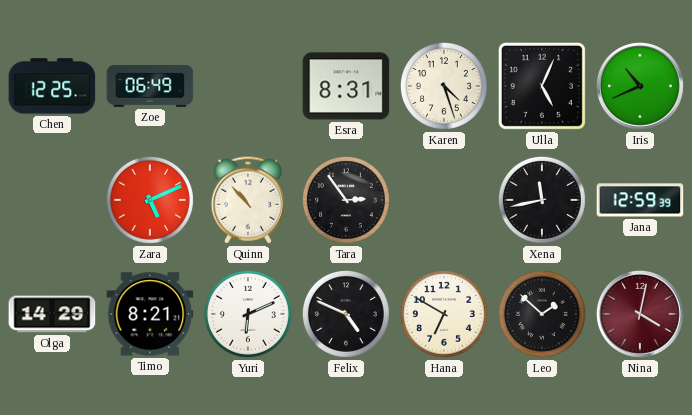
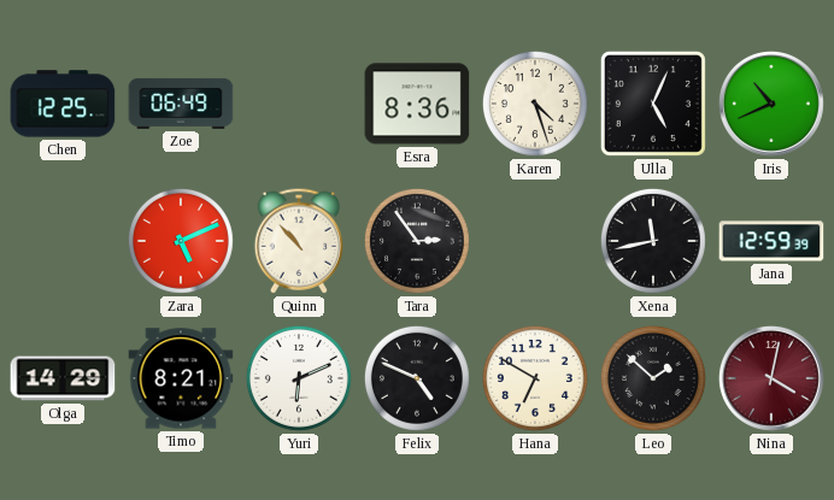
Esra: 8:31 -> 8:36
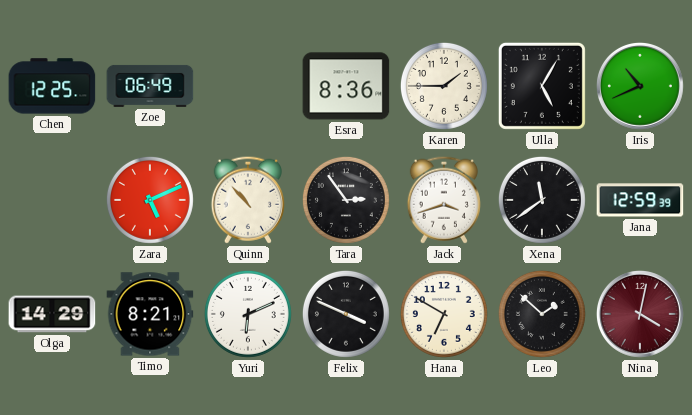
Karen: 4:27 -> 1:45
Ulla: 5:04 -> 5:05
Jack: none -> 3:42
Xena: 11:43 -> 11:39
Felix: 4:49 -> 3:49
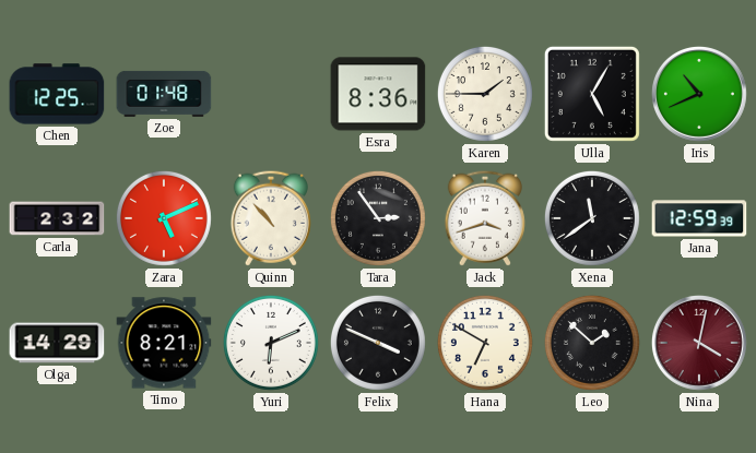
Zoe: 06:49 -> 01:48
Carla: none -> 2:32
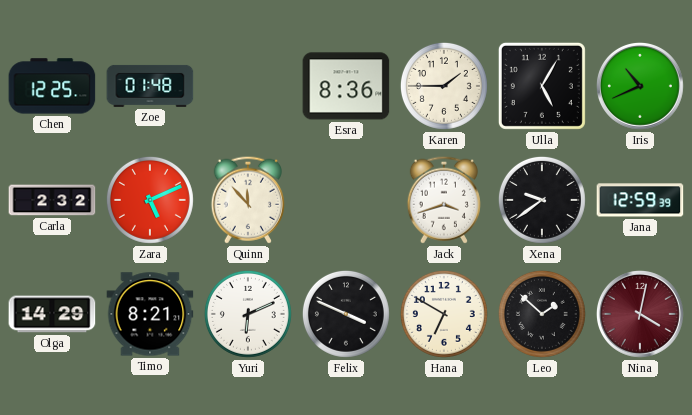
Quinn: 10:53 -> 11:53
Tara: 2:54 -> none
Xena: 11:39 -> 9:39
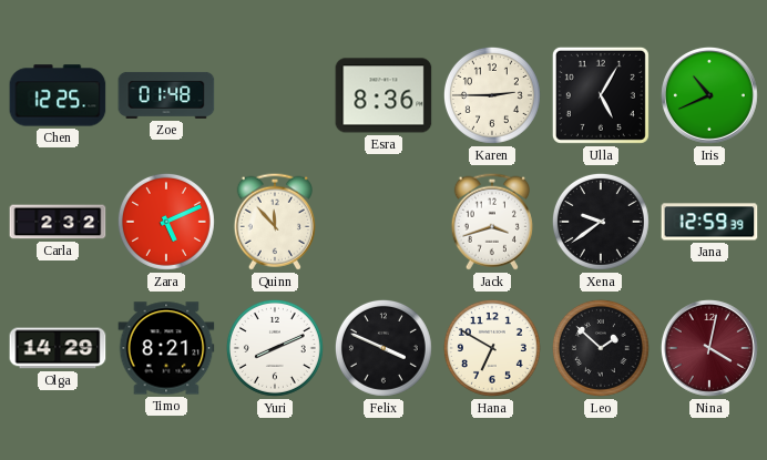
Karen: 1:45 -> 2:45
Yuri: 6:11 -> 8:11
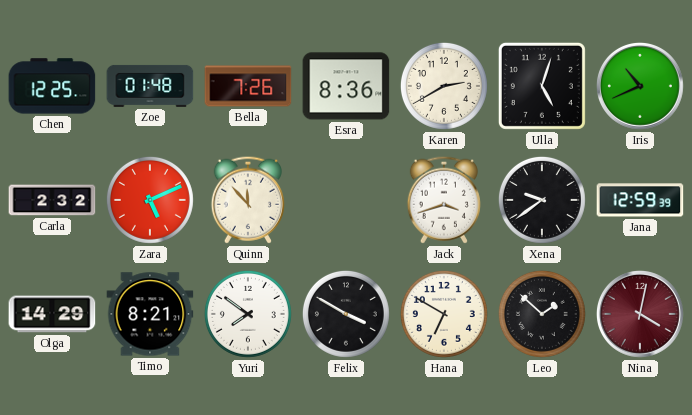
Bella: none -> 7:26
Karen: 2:45 -> 2:40
Ulla: 5:05 -> 5:03
Yuri: 8:11 -> 7:51
Felix: 3:49 -> 3:50
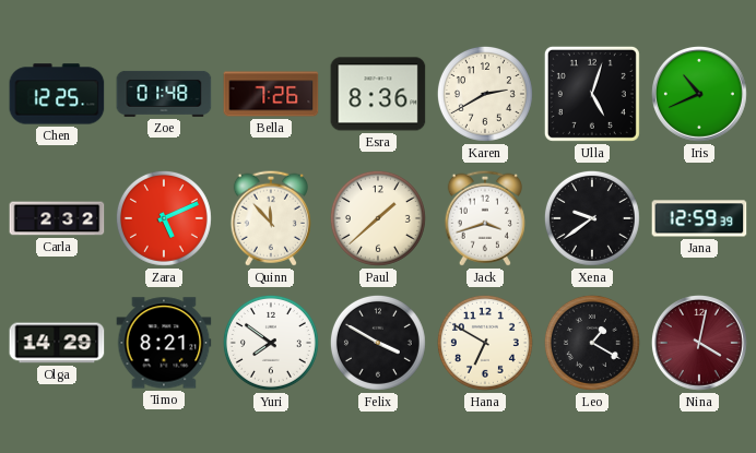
Paul: none -> 1:38
Leo: 1:52 -> 1:20
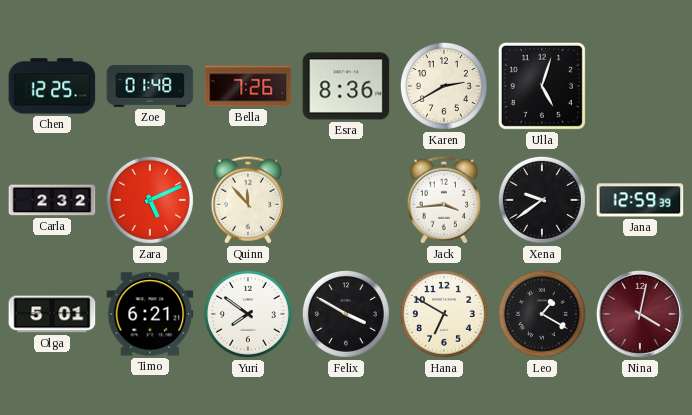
Iris: 10:41 -> none
Paul: 1:38 -> none
Jack: 3:42 -> 3:44
Olga: 14:29 -> 5:01
Timo: 8:21 -> 6:21
